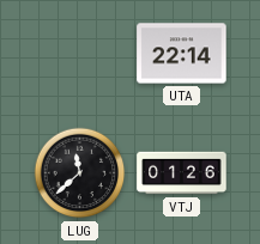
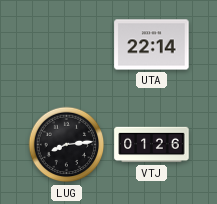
LUG: 11:38 -> 8:14
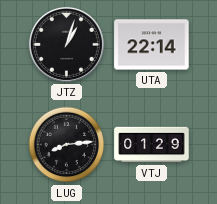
JTZ: none -> 1:03
VTJ: 01:26 -> 01:29
